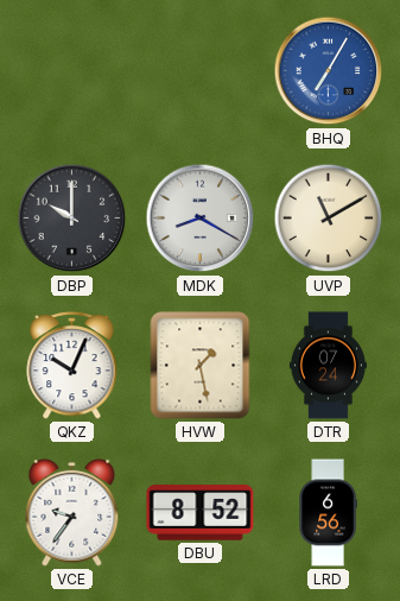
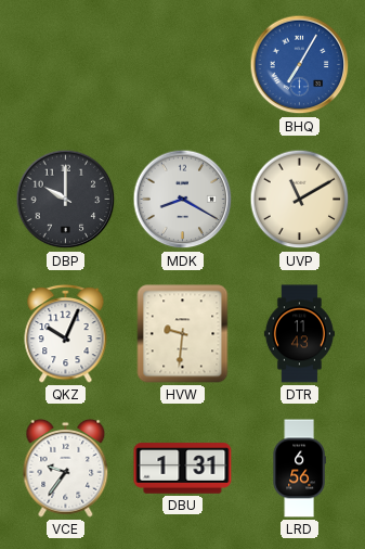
HVW: 1:28 -> 9:31
DTR: 07:24 -> 11:43
DBU: 8:52 -> 1:31
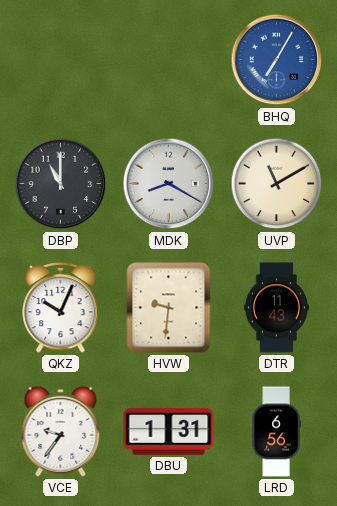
DBP: 10:00 -> 11:00
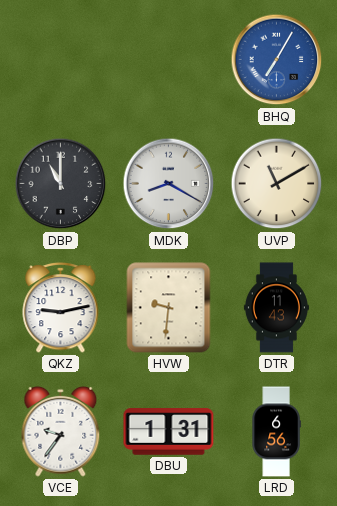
QKZ: 10:04 -> 9:13
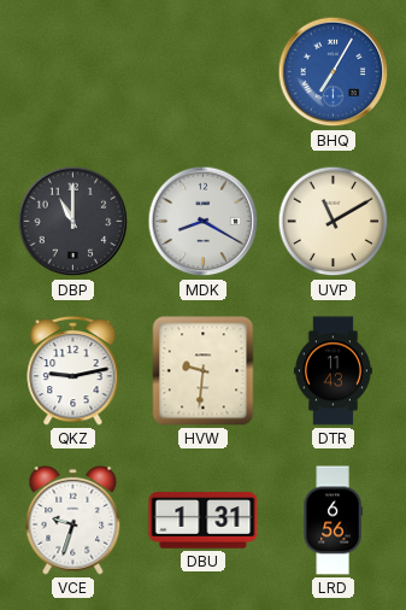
VCE: 9:36 -> 9:33
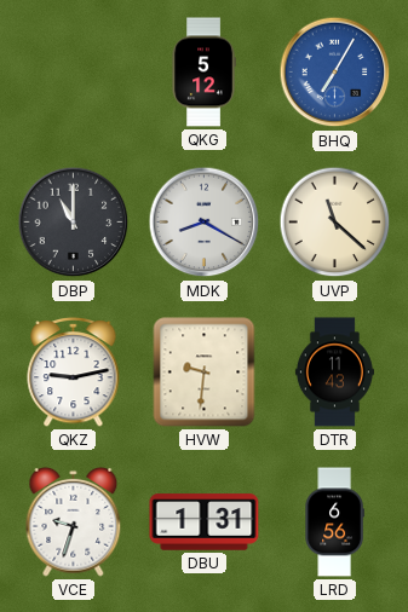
QKG: none -> 5:12
UVP: 11:10 -> 11:22
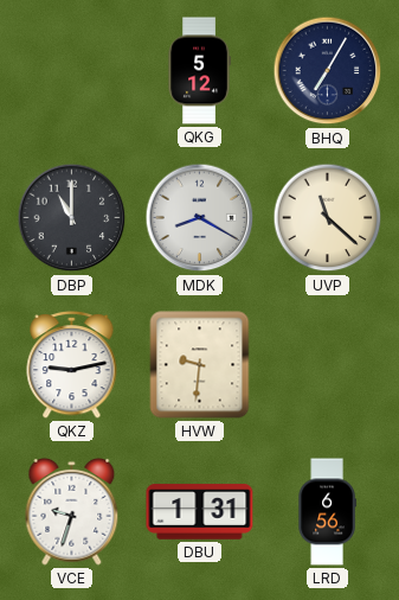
BHQ dial: blue -> navy
DTR: 11:43 -> none
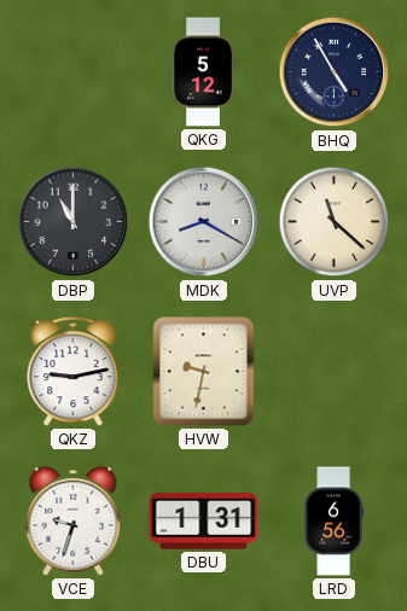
BHQ: 7:05 -> 4:55
HVW: 9:31 -> 9:32
